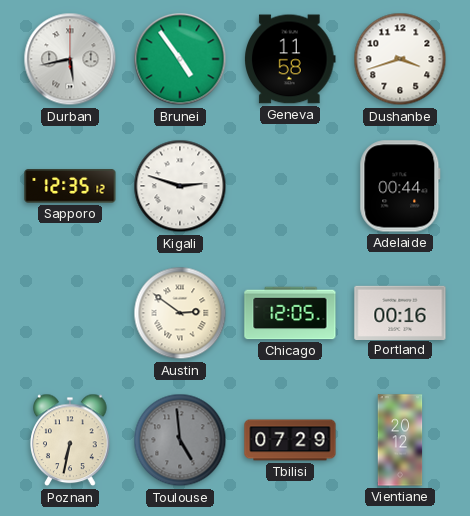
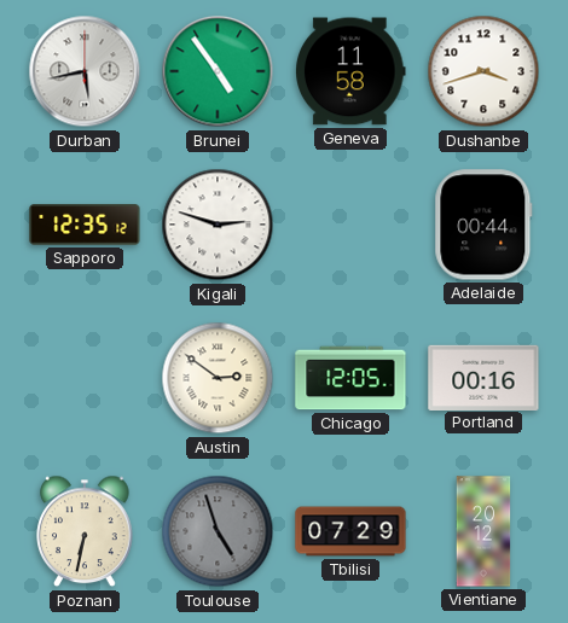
Toulouse: 4:59 -> 4:57
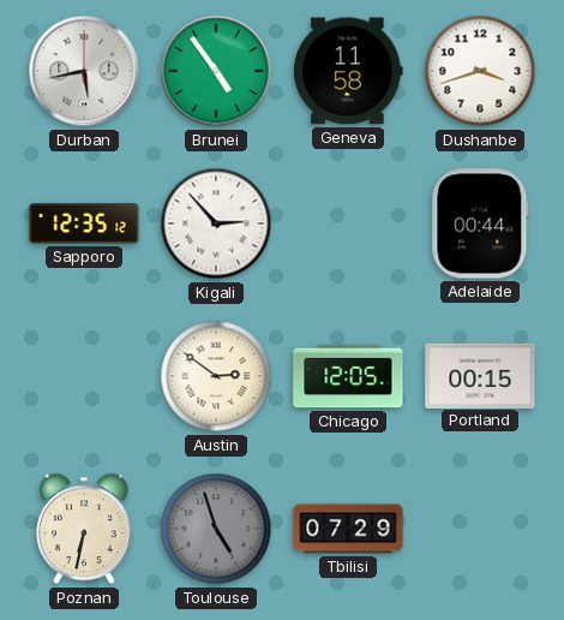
Kigali: 2:48 -> 2:53
Portland: 00:16 -> 00:15
Vientiane: 20:12 -> none
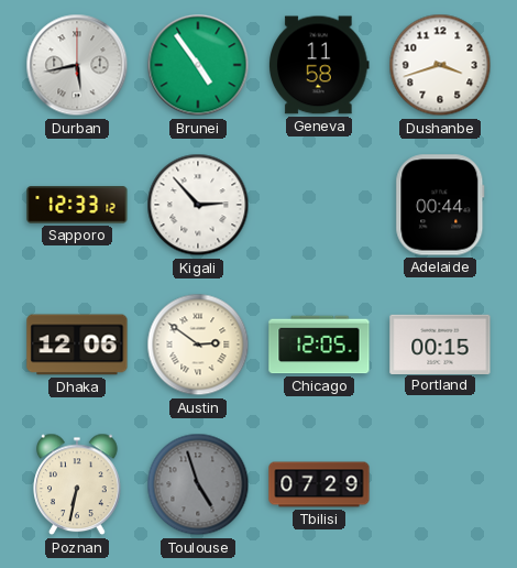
Sapporo: 12:35 -> 12:33
Dhaka: none -> 12:06
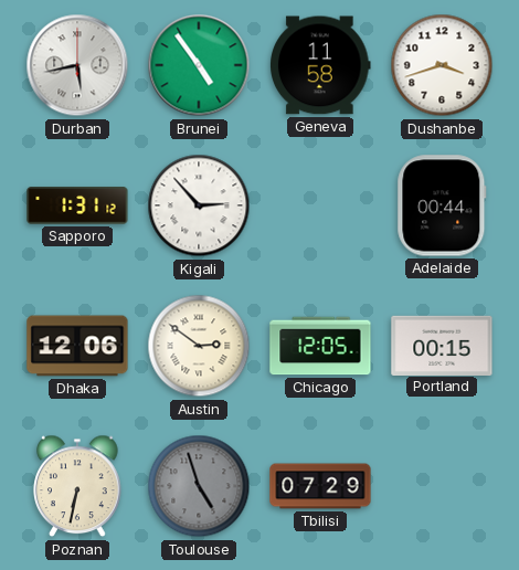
Sapporo: 12:33 -> 1:31
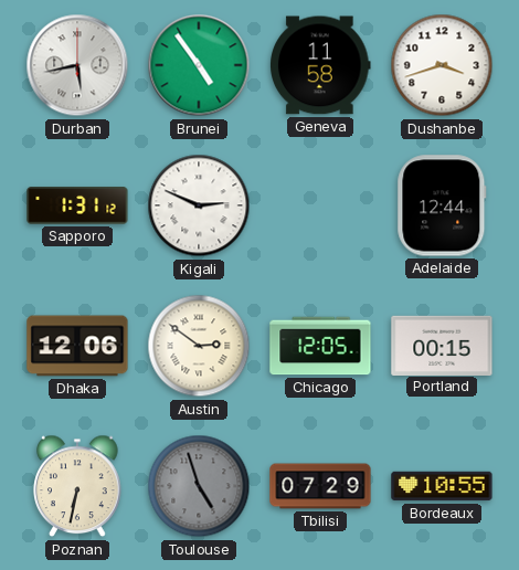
Kigali: 2:53 -> 2:49
Adelaide: 00:44 -> 12:44
Bordeaux: none -> 10:55
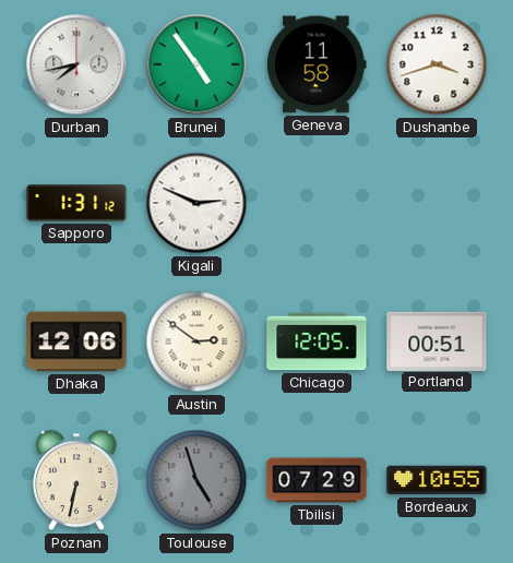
Durban: 5:43 -> 7:43
Adelaide: 12:44 -> none
Portland: 00:15 -> 00:51
